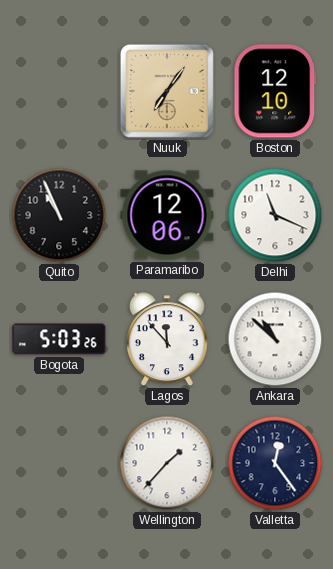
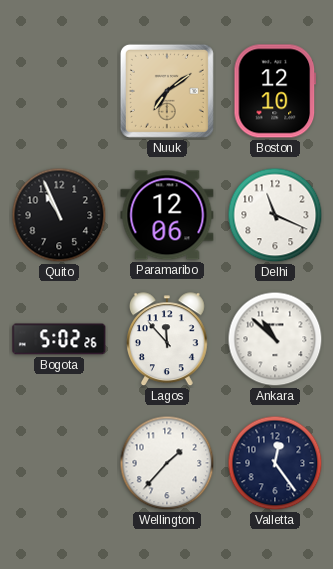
Nuuk: 7:06 -> 7:09
Bogota: 5:03 -> 5:02
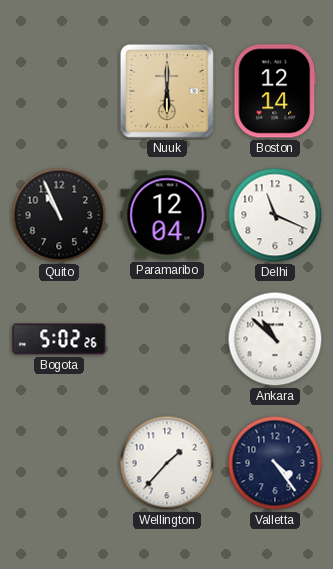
Nuuk: 7:09 -> 6:00
Boston: 12:10 -> 12:14
Paramaribo: 12:06 -> 12:04
Lagos: 11:53 -> none
Valletta: 12:24 -> 4:24
